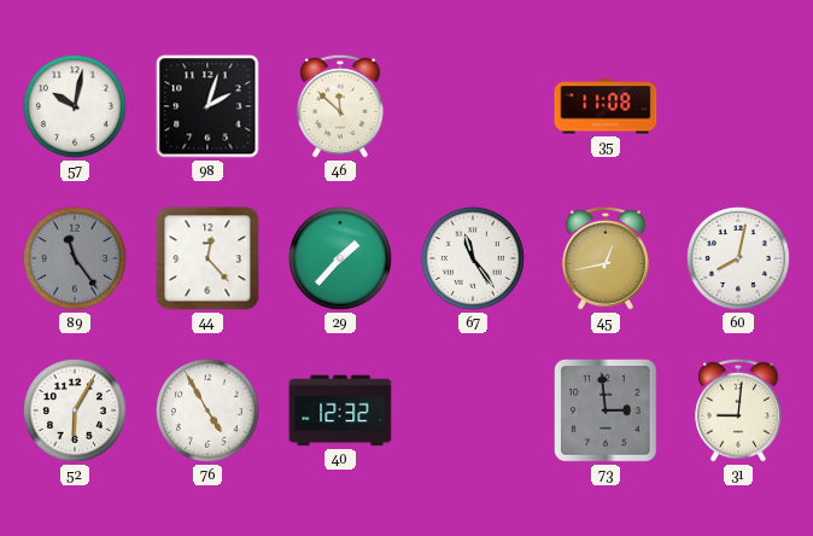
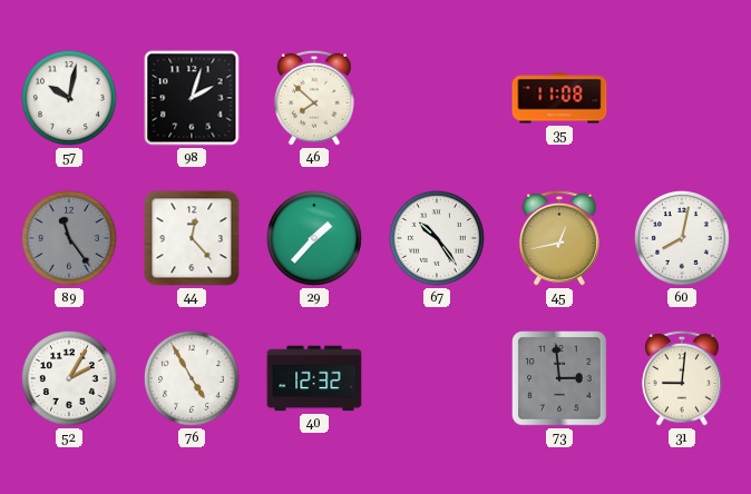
46: 11:52 -> 7:52
67: 11:24 -> 10:24
52: 6:05 -> 2:05
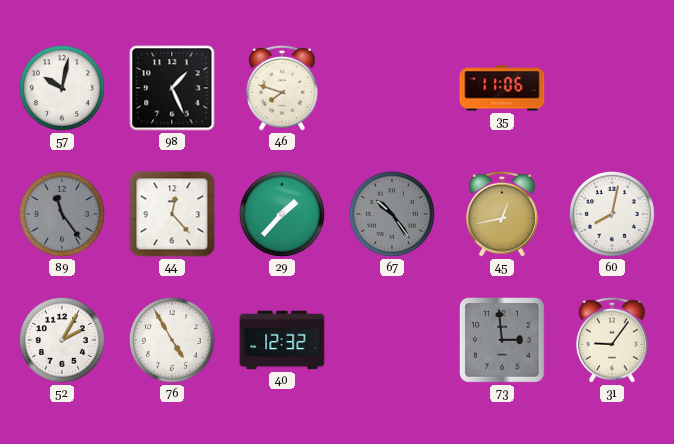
98: 2:03 -> 1:26
46: 7:52 -> 7:48
35: 11:08 -> 11:06
67 dial: white -> grey
31: 9:01 -> 9:06
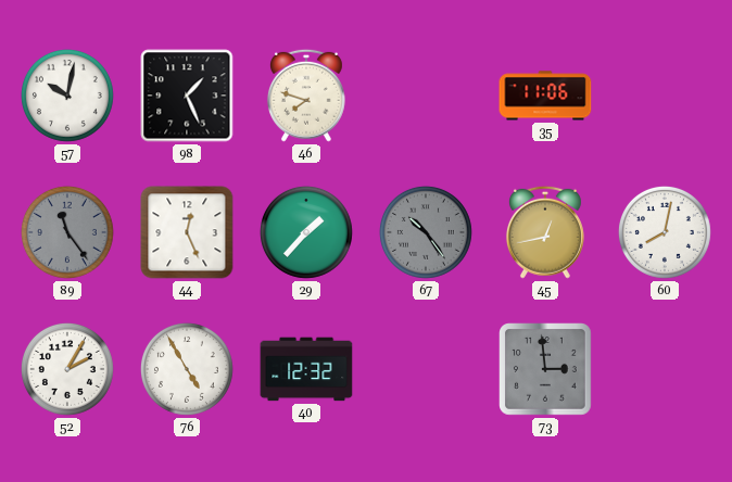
44: 12:23 -> 12:26
31: 9:06 -> none
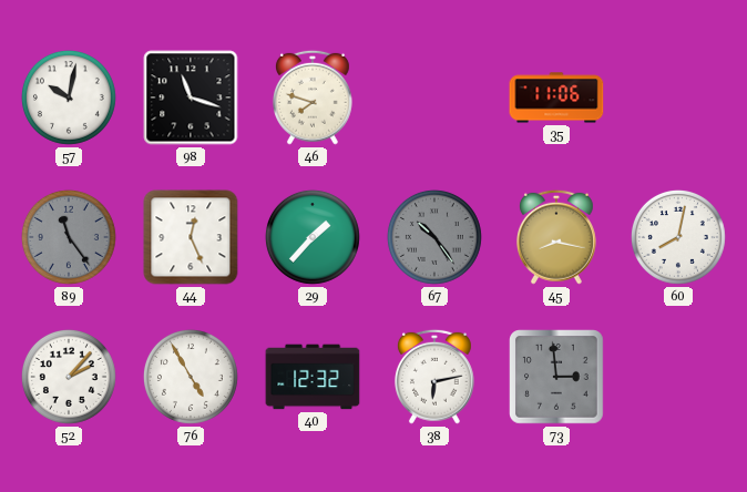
98: 1:26 -> 11:18
45: 12:43 -> 8:17
52: 2:05 -> 2:07
38: none -> 6:13
